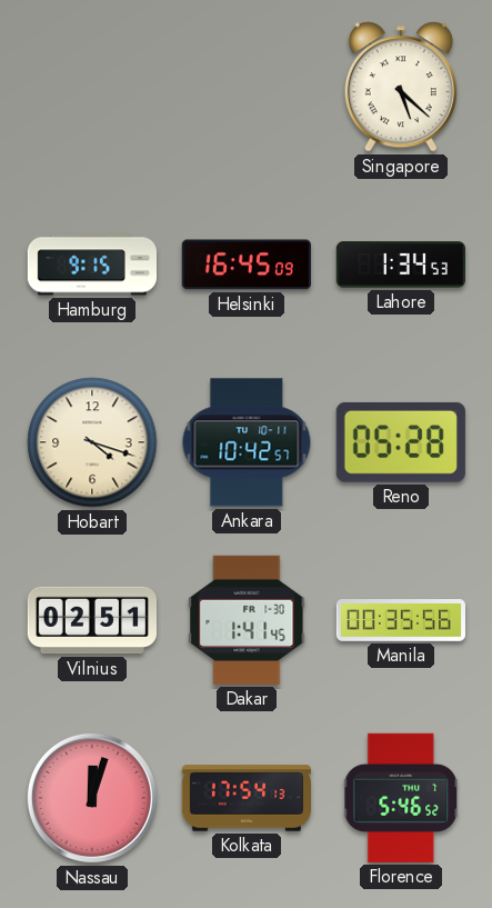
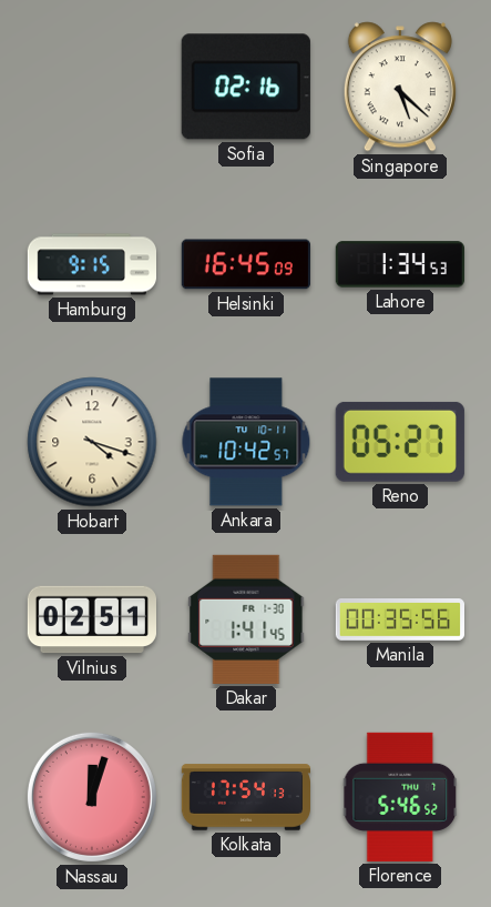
Sofia: none -> 02:16
Reno: 05:28 -> 05:27
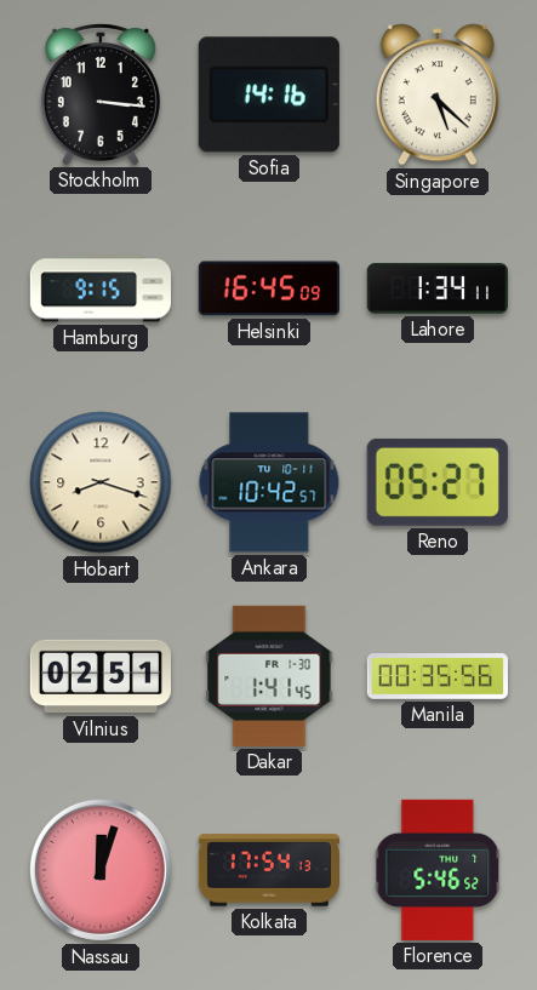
Stockholm: none -> 3:16
Sofia: 02:16 -> 14:16
Lahore: 1:34:53 -> 1:34:11
Hobart: 4:18 -> 8:18
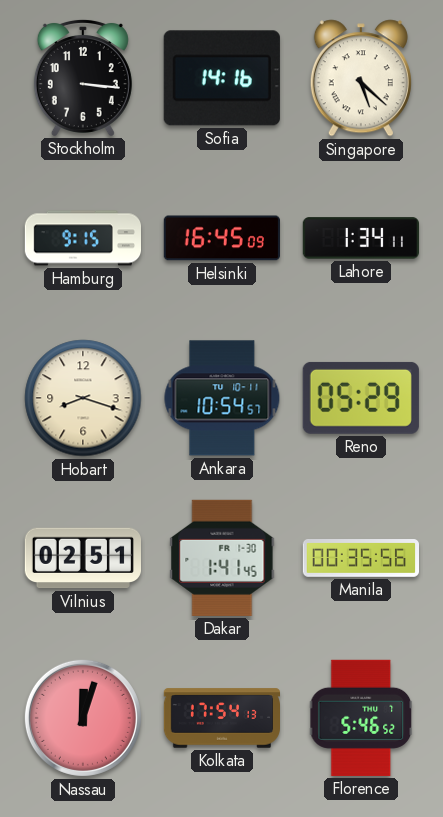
Ankara: 10:42 -> 10:54
Reno: 05:27 -> 05:29
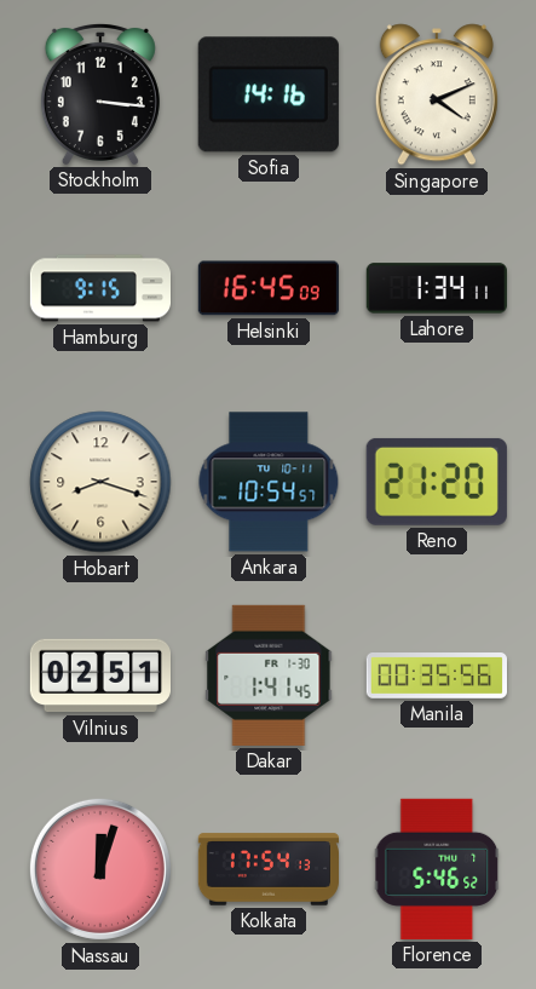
Singapore: 5:22 -> 4:11
Reno: 05:29 -> 21:20
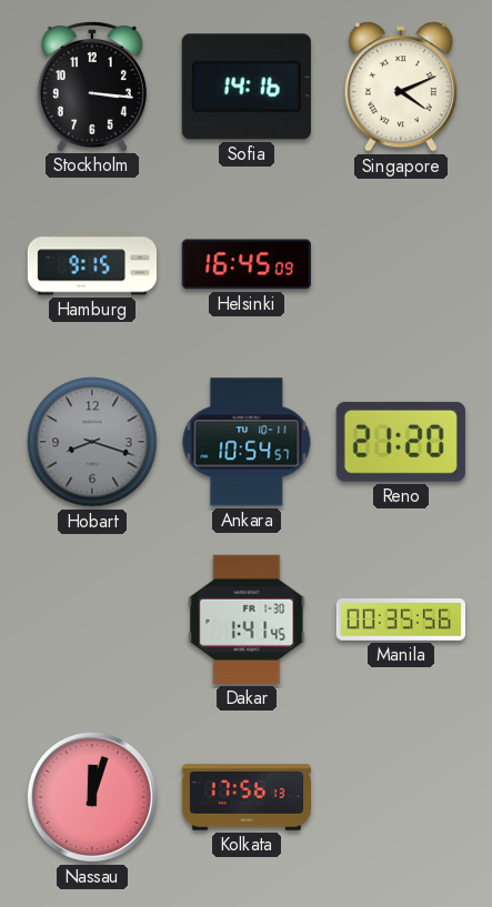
Lahore: 1:34 -> none
Hobart dial: cream -> grey
Vilnius: 02:51 -> none
Kolkata: 17:54 -> 17:56
Florence: 5:46 -> none
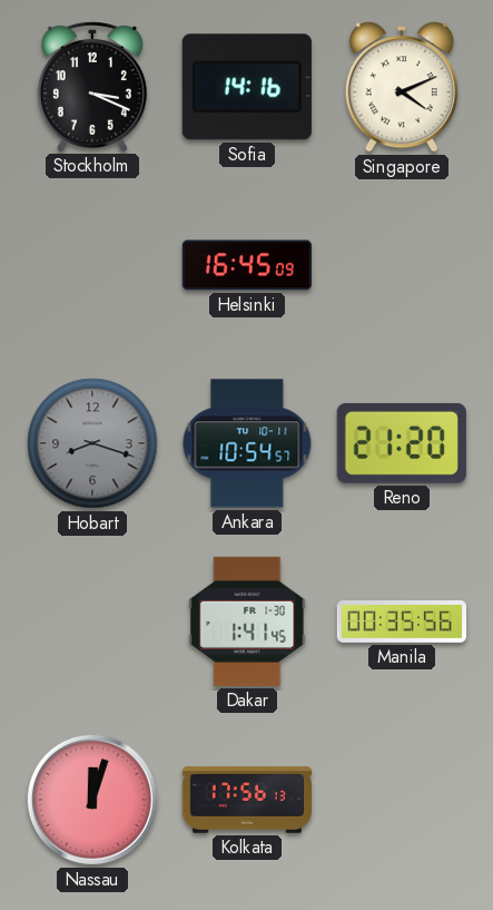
Stockholm: 3:16 -> 3:19
Hamburg: 9:15 -> none
